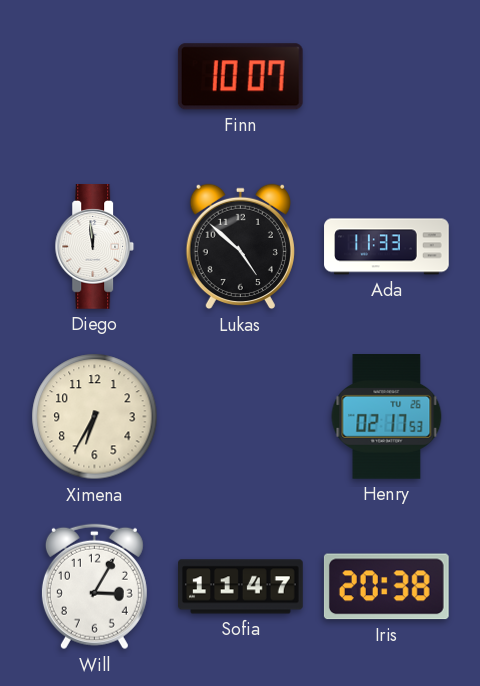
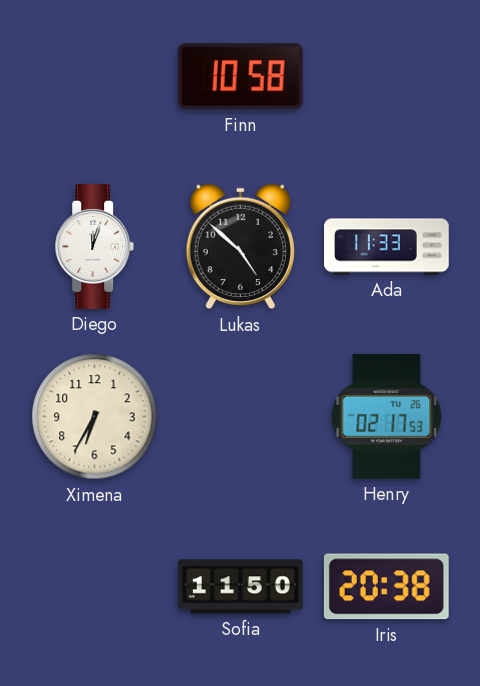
Finn: 10:07 -> 10:58
Diego: 11:59 -> 12:03
Will: 3:05 -> none
Sofia: 11:47 -> 11:50
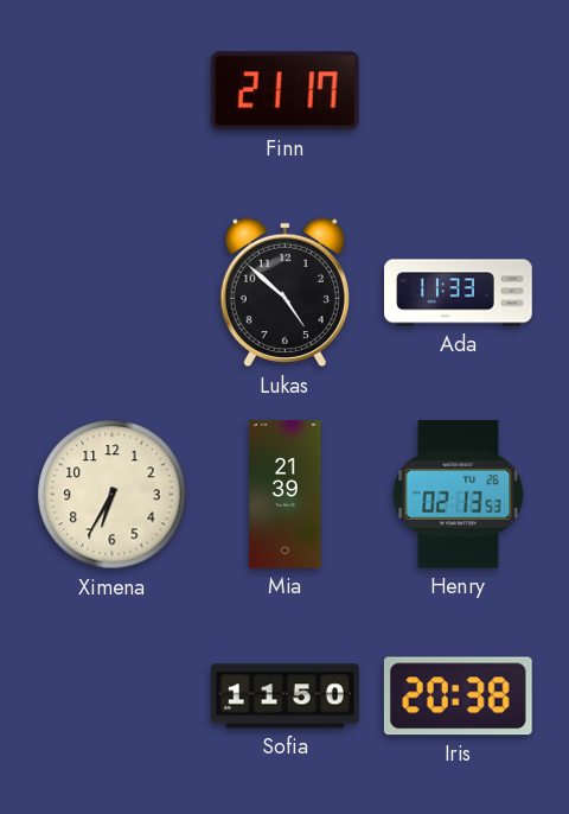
Finn: 10:58 -> 21:17
Diego: 12:03 -> none
Mia: none -> 21:39
Henry: 02:17 -> 02:13
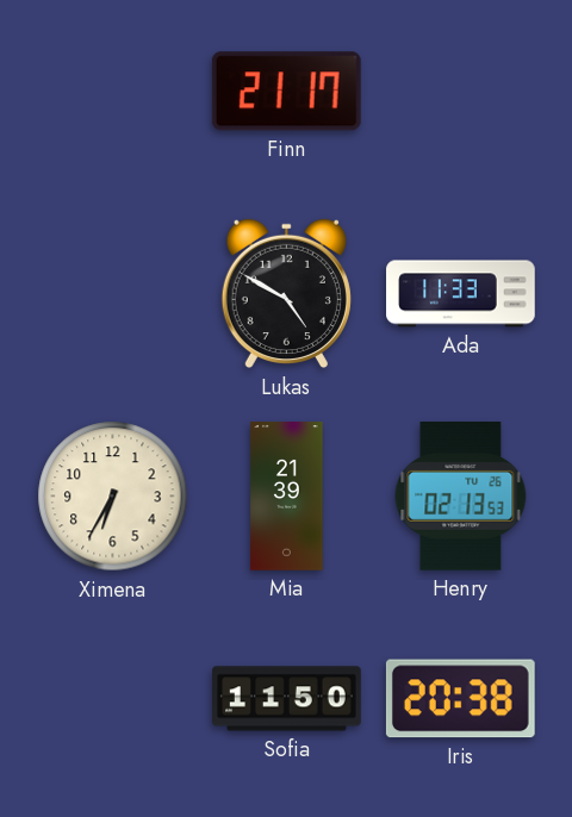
Lukas: 4:52 -> 4:50
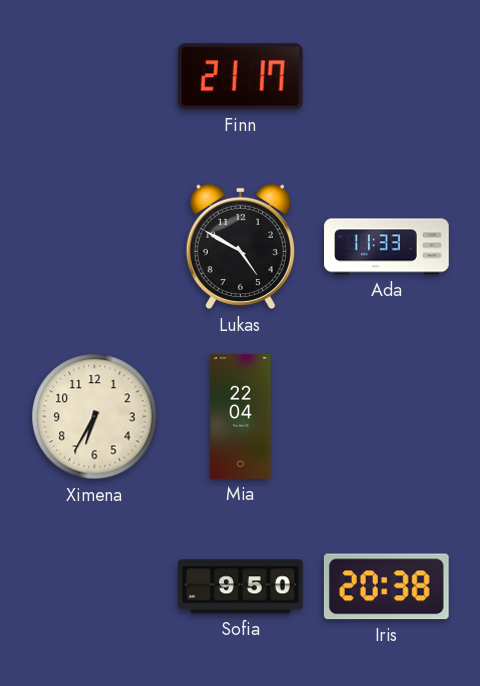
Mia: 21:39 -> 22:04
Henry: 02:13 -> none
Sofia: 11:50 -> 9:50
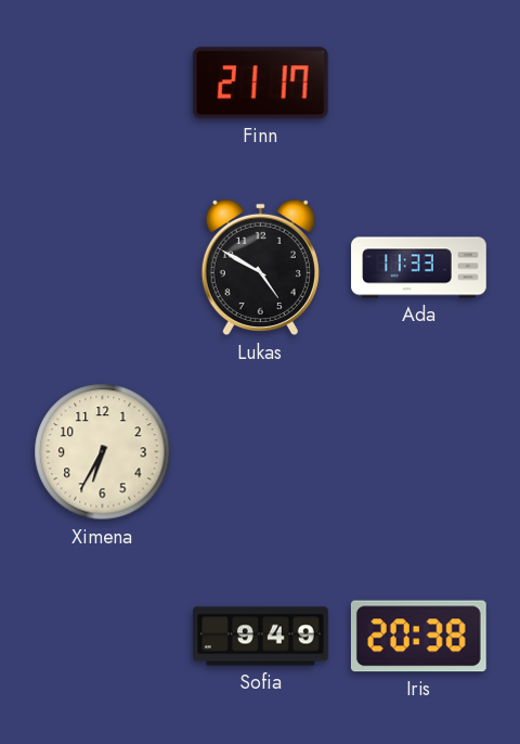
Mia: 22:04 -> none
Sofia: 9:50 -> 9:49
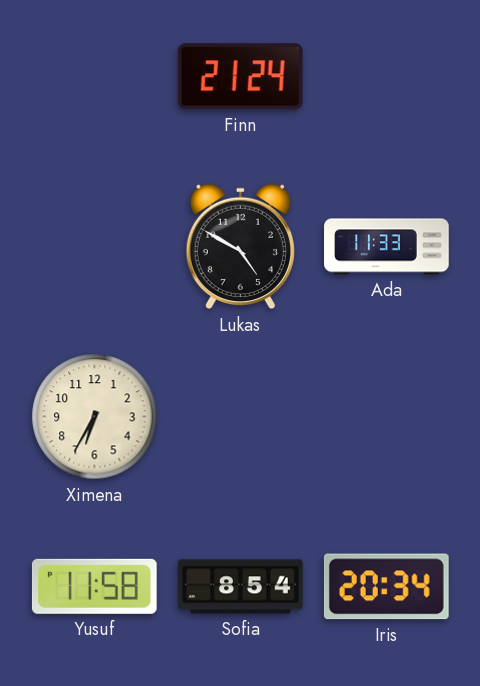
Finn: 21:17 -> 21:24
Yusuf: none -> 11:58
Sofia: 9:49 -> 8:54
Iris: 20:38 -> 20:34
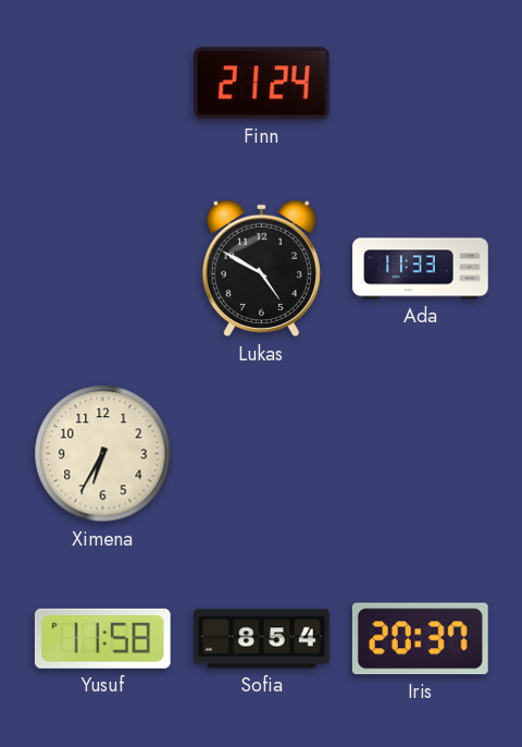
Iris: 20:34 -> 20:37
